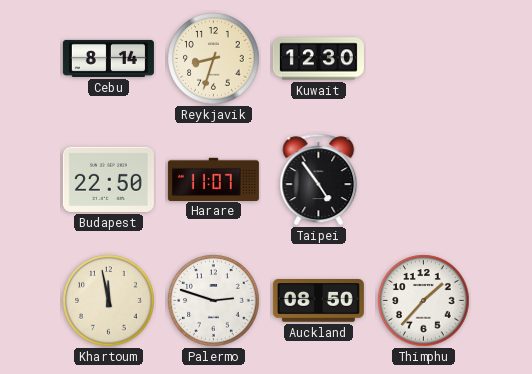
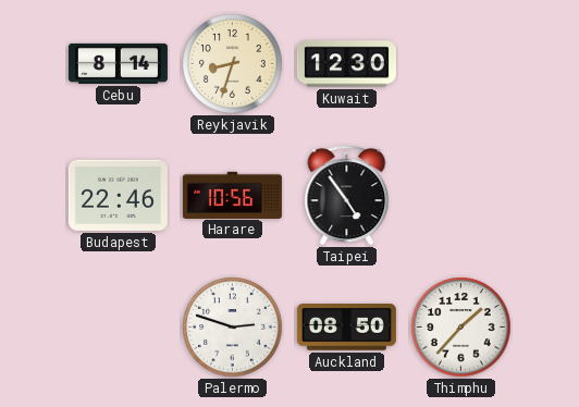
Budapest: 22:50 -> 22:46
Harare: 11:07 -> 10:56
Khartoum: 11:58 -> none
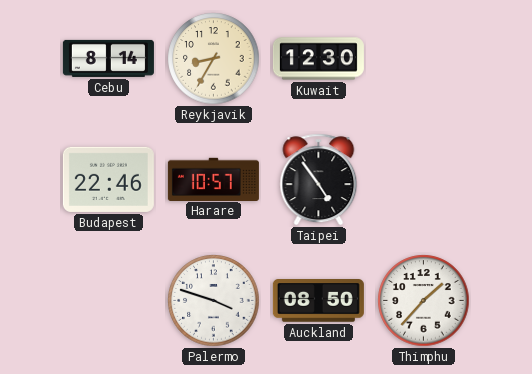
Reykjavik: 8:33 -> 8:35
Harare: 10:56 -> 10:57
Palermo: 2:48 -> 3:48
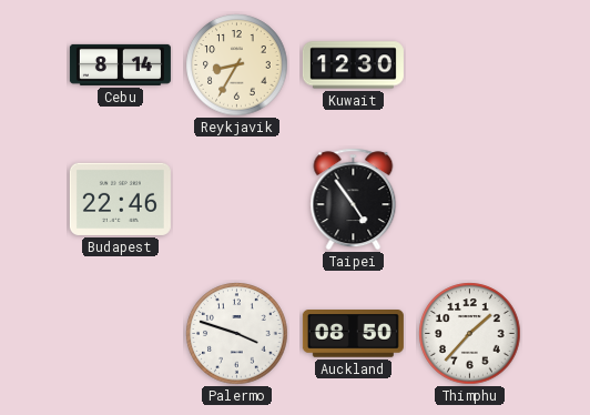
Harare: 10:57 -> none
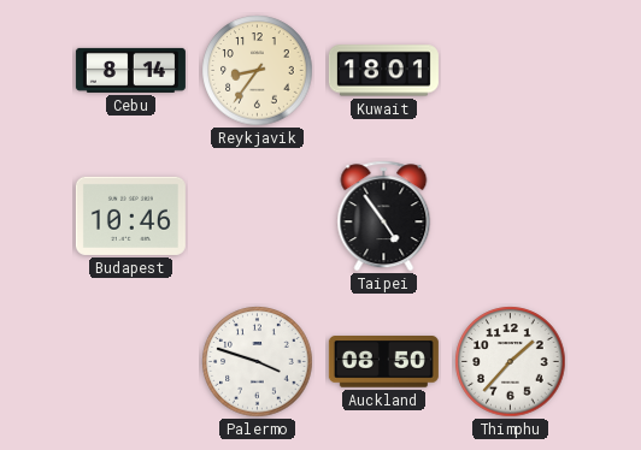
Reykjavik: 8:35 -> 8:36
Kuwait: 12:30 -> 18:01
Budapest: 22:46 -> 10:46
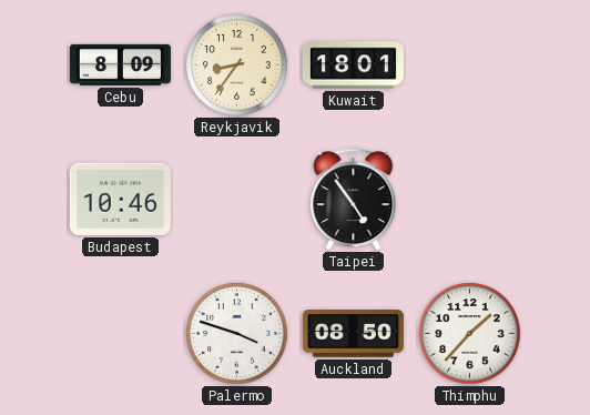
Cebu: 8:14 -> 8:09
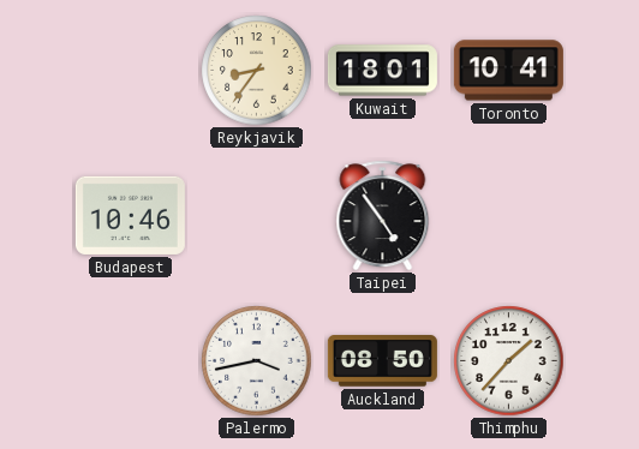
Cebu: 8:09 -> none
Toronto: none -> 10:41
Palermo: 3:48 -> 3:43
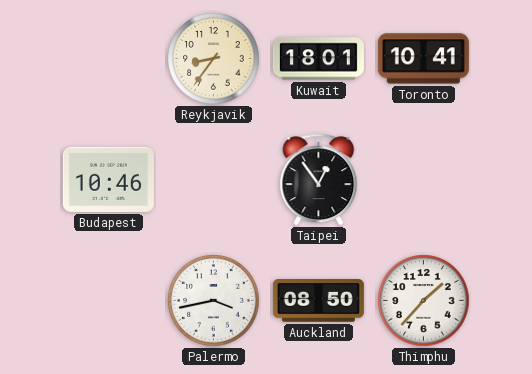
Taipei: 4:54 -> 12:54
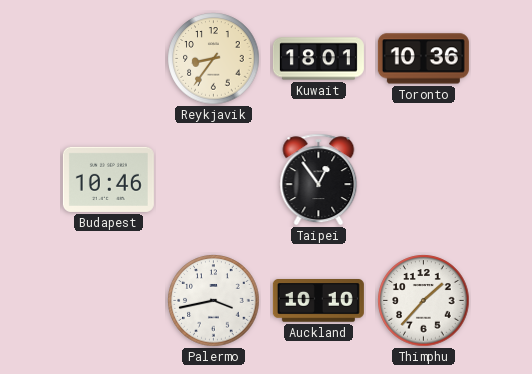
Toronto: 10:41 -> 10:36
Auckland: 08:50 -> 10:10
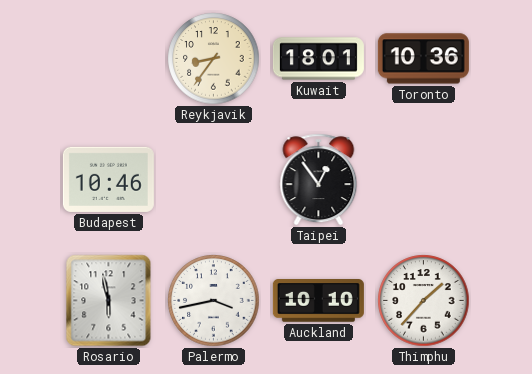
Rosario: none -> 5:58
